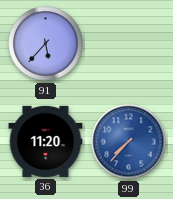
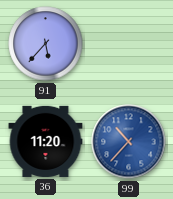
99: 7:37 -> 10:37
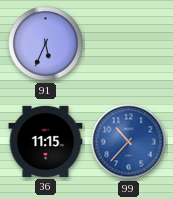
91: 5:37 -> 5:34
36: 11:20 -> 11:15
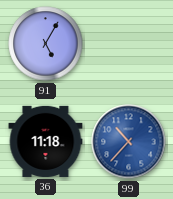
91: 5:34 -> 5:05
36: 11:15 -> 11:18
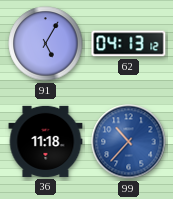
62: none -> 04:13
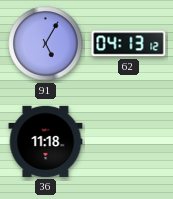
99: 10:37 -> none
